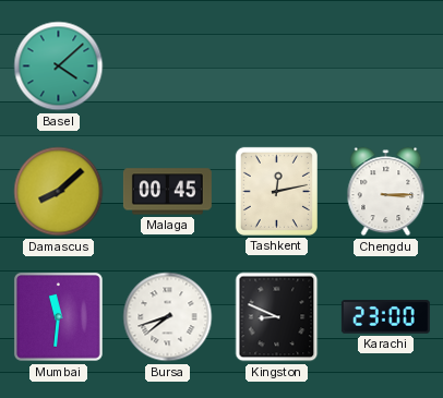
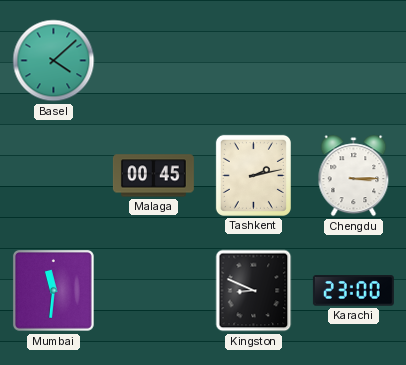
Damascus: 8:08 -> none
Tashkent: 12:13 -> 2:13
Bursa: 7:42 -> none
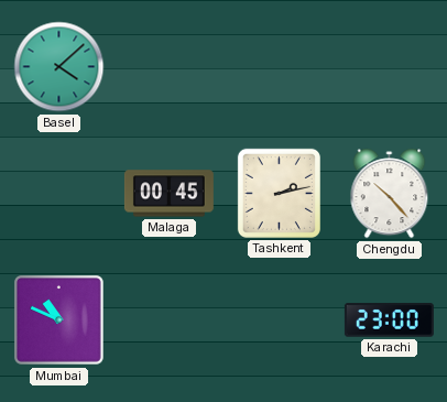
Chengdu: 3:15 -> 10:23
Mumbai: 11:31 -> 10:49
Kingston: 8:49 -> none
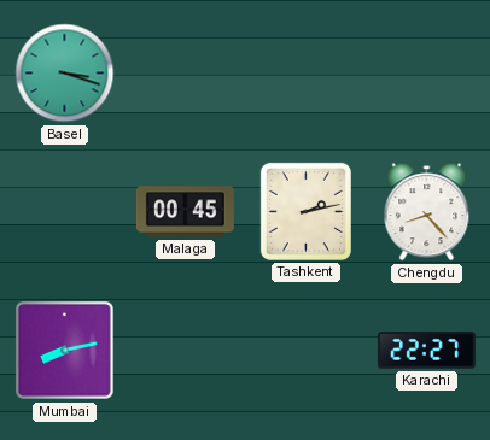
Basel: 4:08 -> 3:18
Chengdu: 10:23 -> 8:23
Mumbai: 10:49 -> 8:13
Karachi: 23:00 -> 22:27
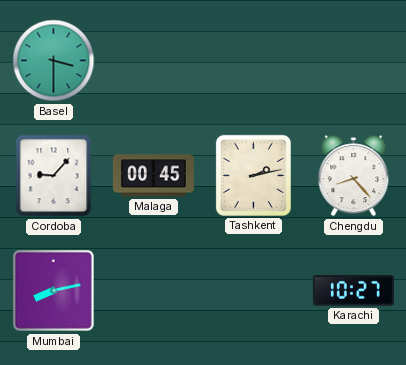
Basel: 3:18 -> 3:30
Cordoba: none -> 9:07
Karachi: 22:27 -> 10:27
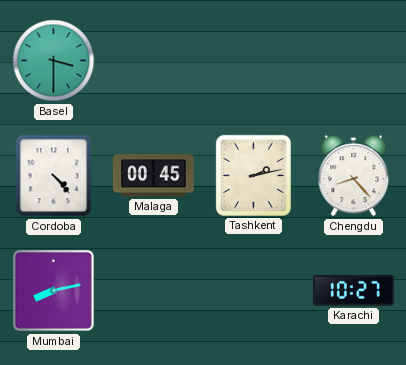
Cordoba: 9:07 -> 4:23
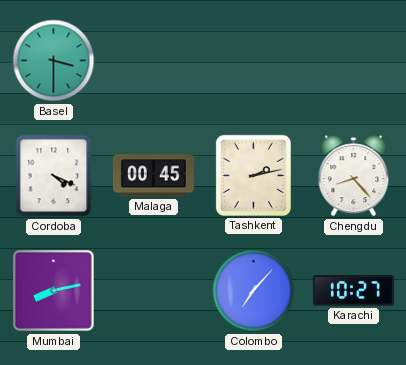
Cordoba: 4:23 -> 4:19
Colombo: none -> 7:07
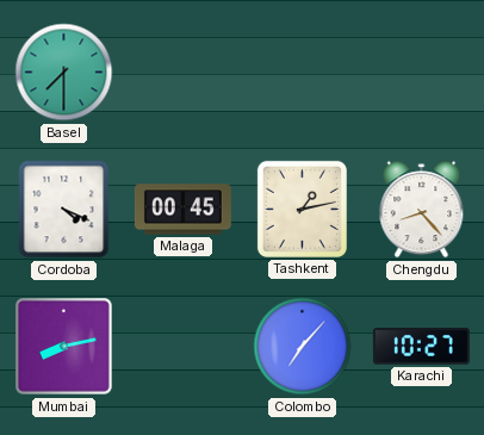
Basel: 3:30 -> 7:30
Tashkent: 2:13 -> 1:13
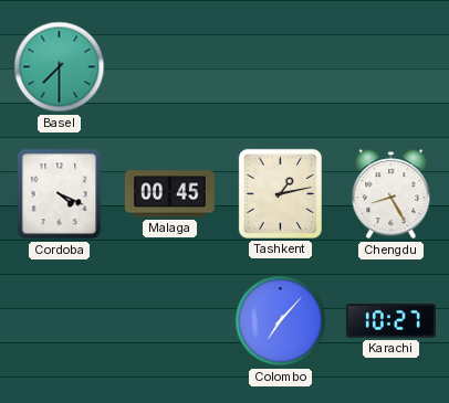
Chengdu: 8:23 -> 8:25
Mumbai: 8:13 -> none
